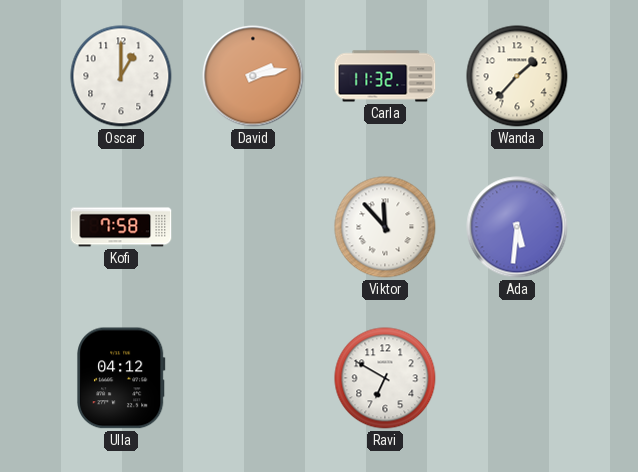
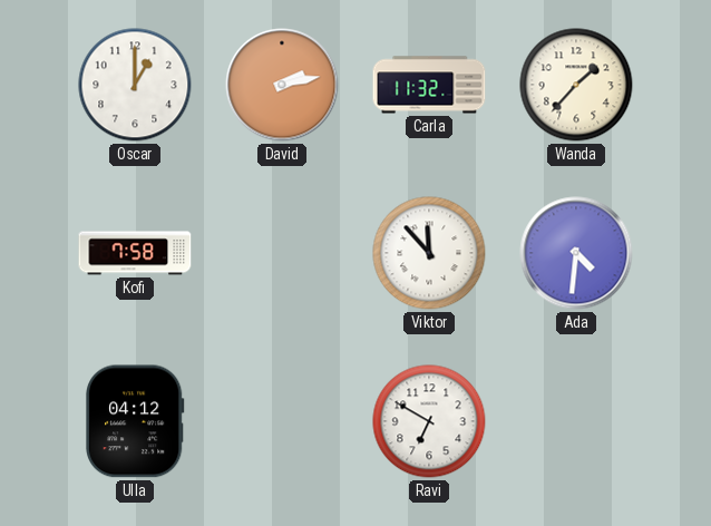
Ada: 5:31 -> 4:31
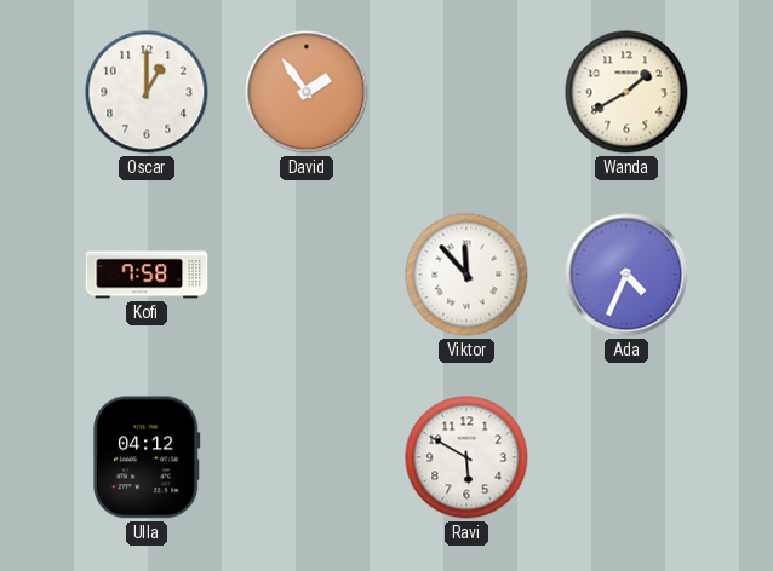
David: 2:13 -> 1:54
Carla: 11:32 -> none
Wanda: 1:37 -> 1:40
Ada: 4:31 -> 4:34
Ravi: 6:50 -> 5:50
